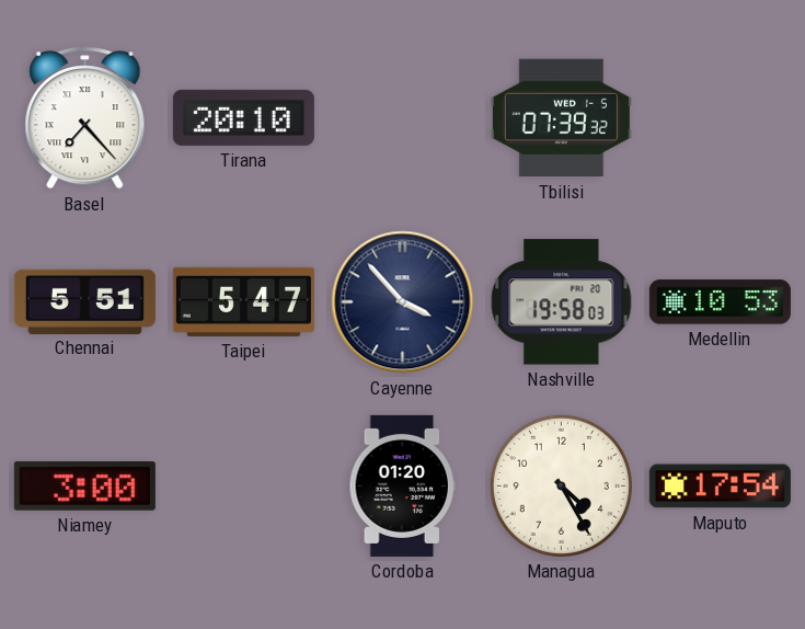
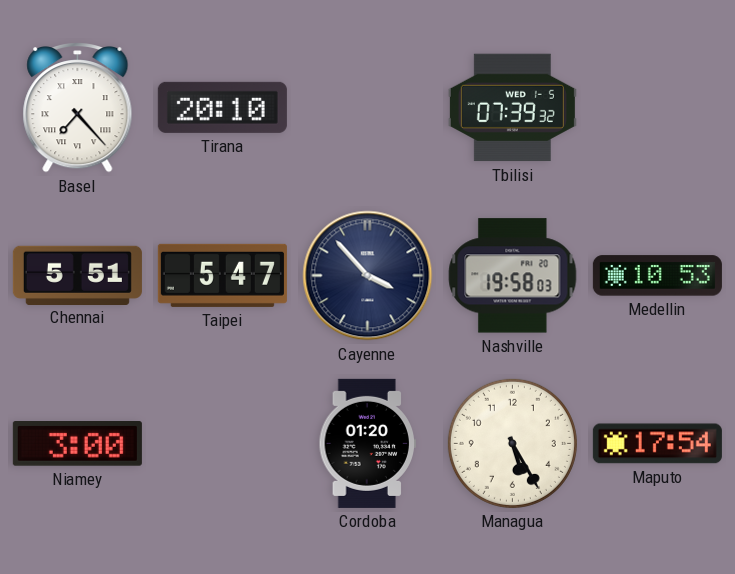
Managua: 4:25 -> 5:25
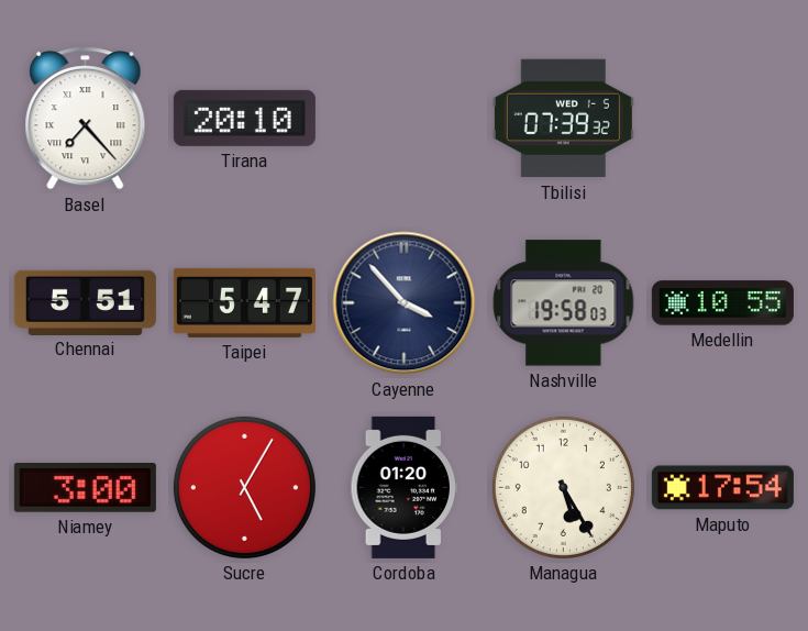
Medellin: 10:53 -> 10:55
Sucre: none -> 5:05
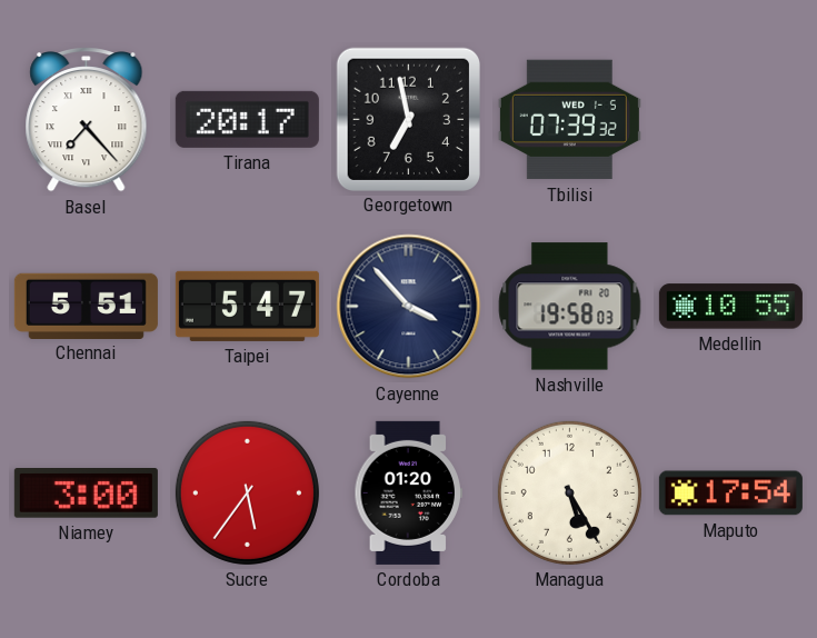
Tirana: 20:10 -> 20:17
Georgetown: none -> 6:58
Sucre: 5:05 -> 5:36
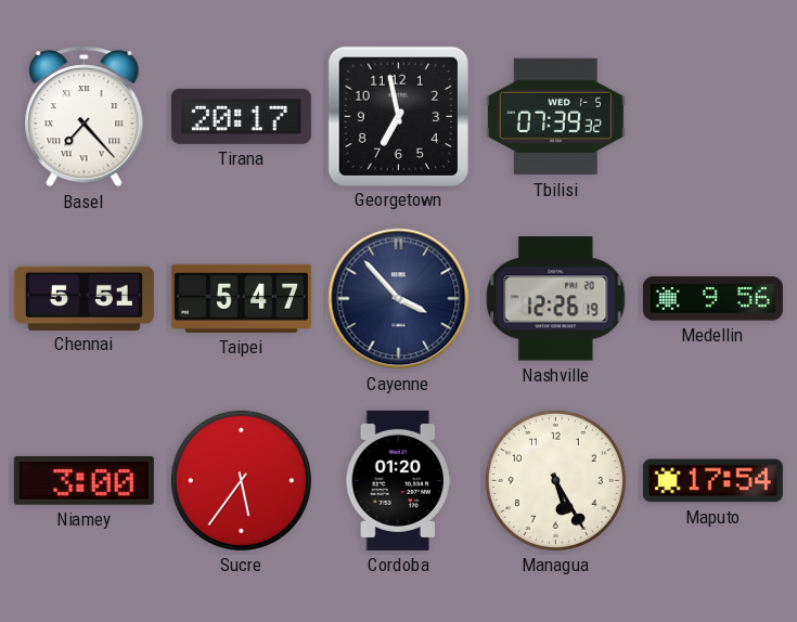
Nashville: 19:58 -> 12:26
Medellin: 10:55 -> 9:56
